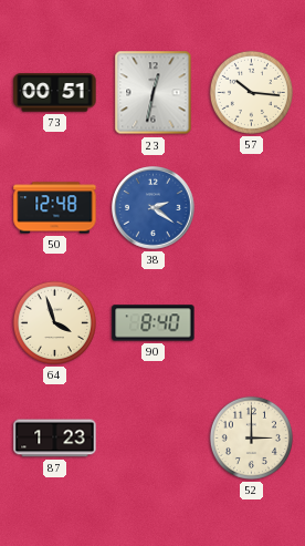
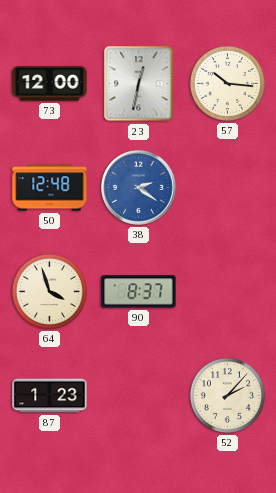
73: 00:51 -> 12:00
90: 8:40 -> 8:37
52: 3:00 -> 2:07
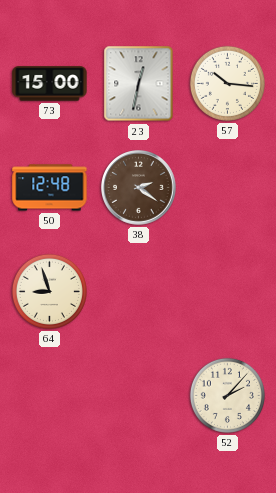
73: 12:00 -> 15:00
38 dial: blue -> brown
64: 3:57 -> 8:57
90: 8:37 -> none
87: 1:23 -> none
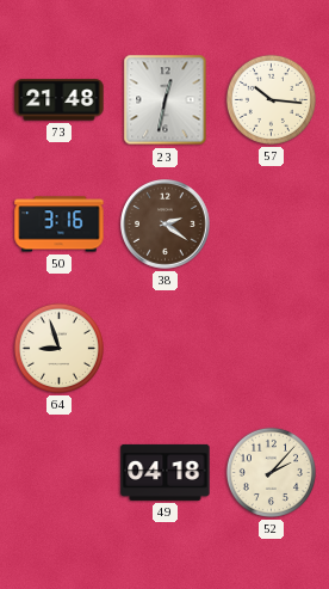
73: 15:00 -> 21:48
50: 12:48 -> 3:16
49: none -> 04:18
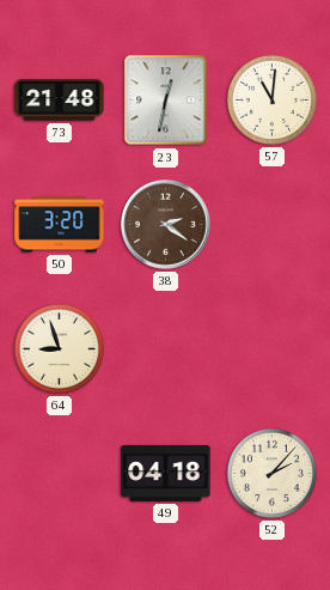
57: 10:16 -> 11:01
50: 3:16 -> 3:20
